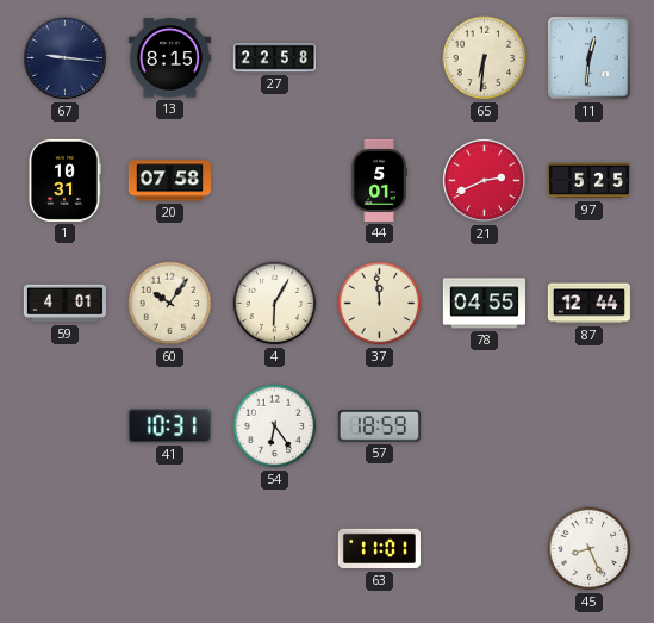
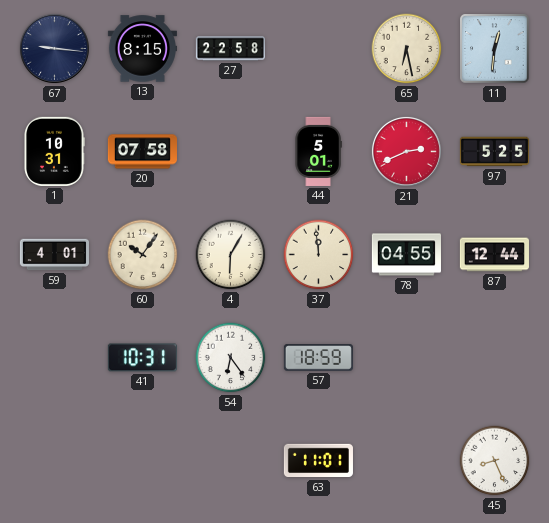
65: 6:31 -> 6:28
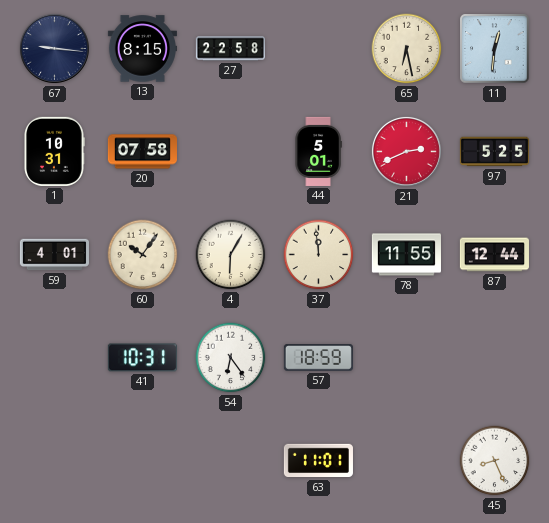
78: 04:55 -> 11:55
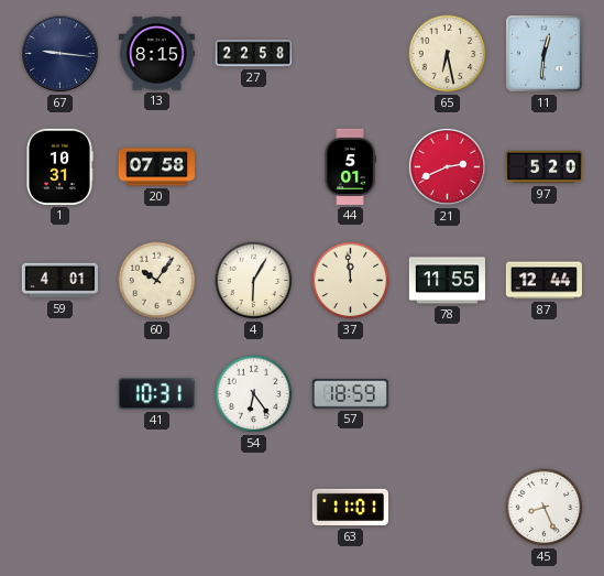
97: 5:25 -> 5:20
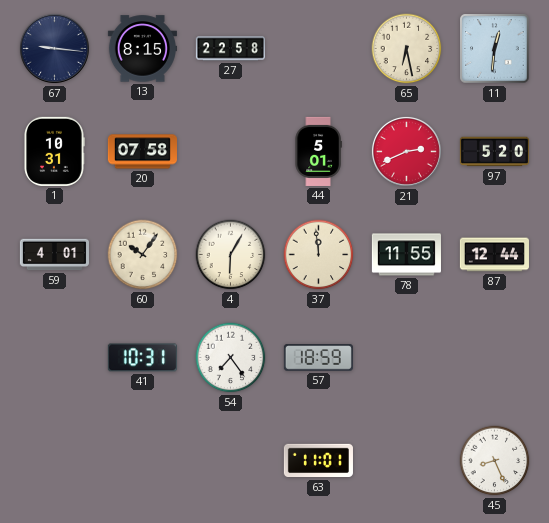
54: 6:24 -> 7:24
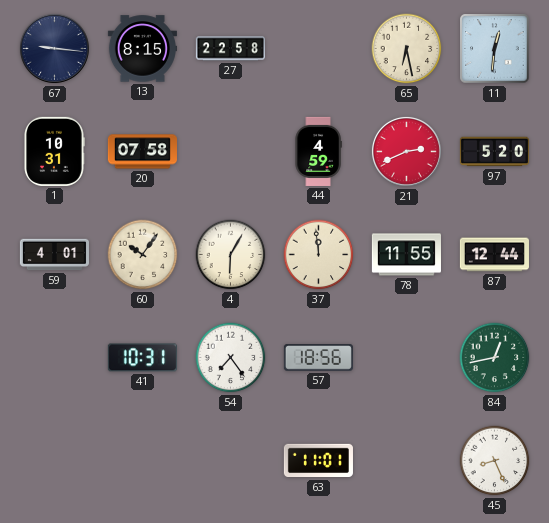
44: 5:01 -> 4:59
57: 18:59 -> 18:56
84: none -> 12:43
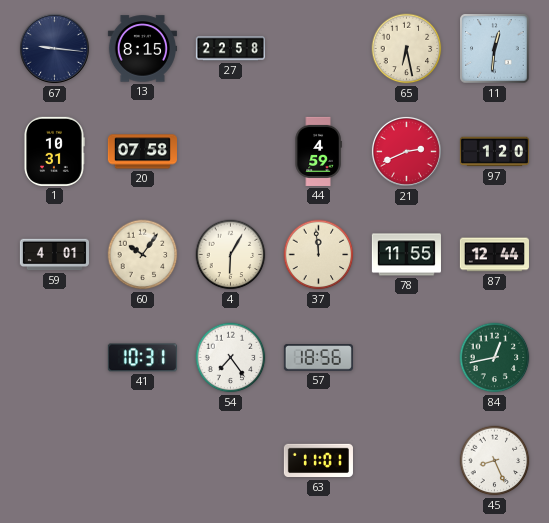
97: 5:20 -> 1:20
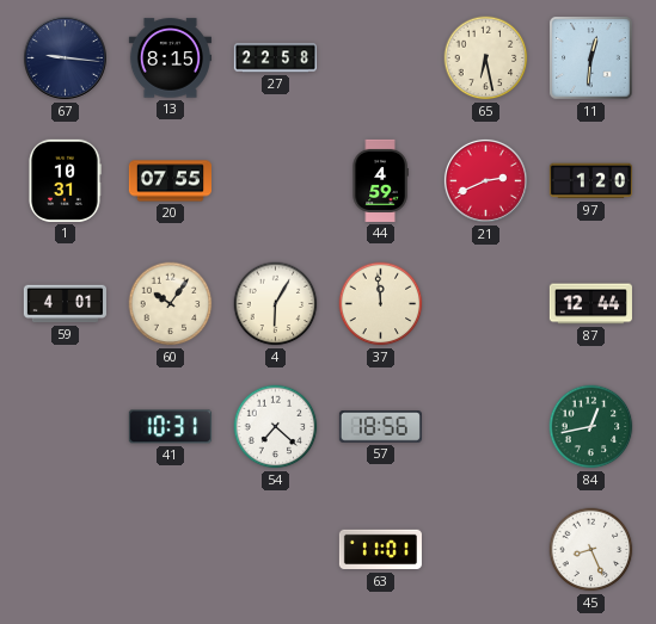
20: 07:58 -> 07:55
78: 11:55 -> none
54: 7:24 -> 7:22
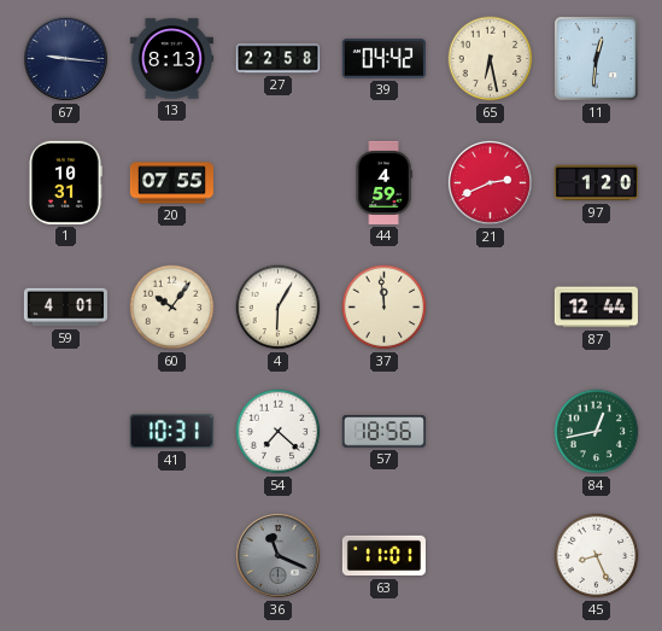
13: 8:15 -> 8:13
39: none -> 04:42
36: none -> 11:19
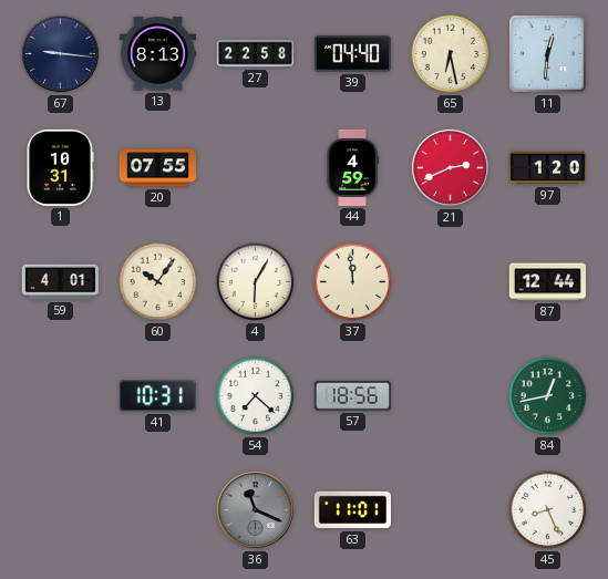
39: 04:42 -> 04:40
